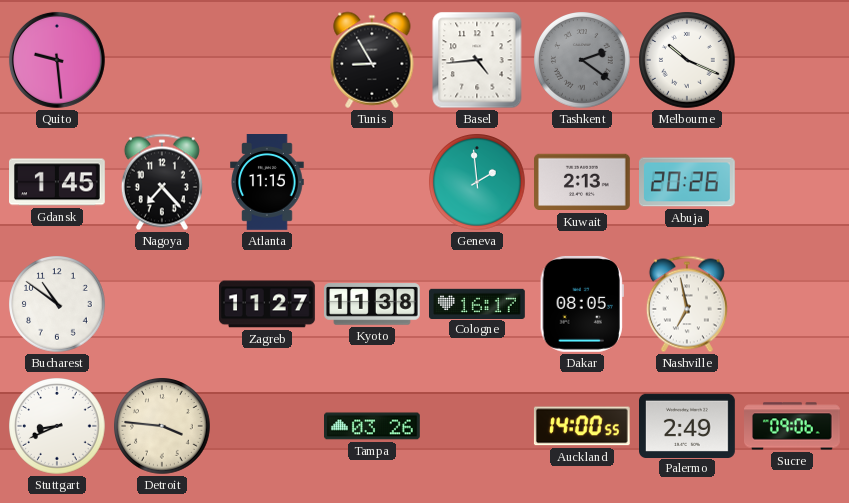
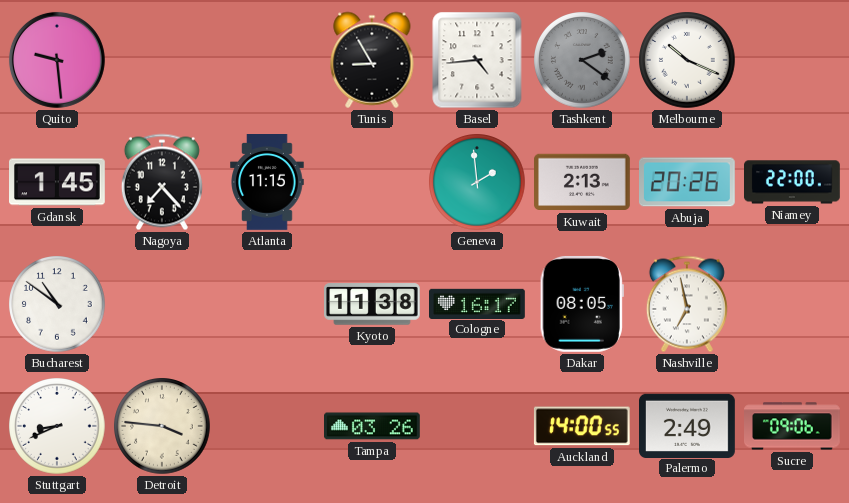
Niamey: none -> 22:00
Zagreb: 11:27 -> none
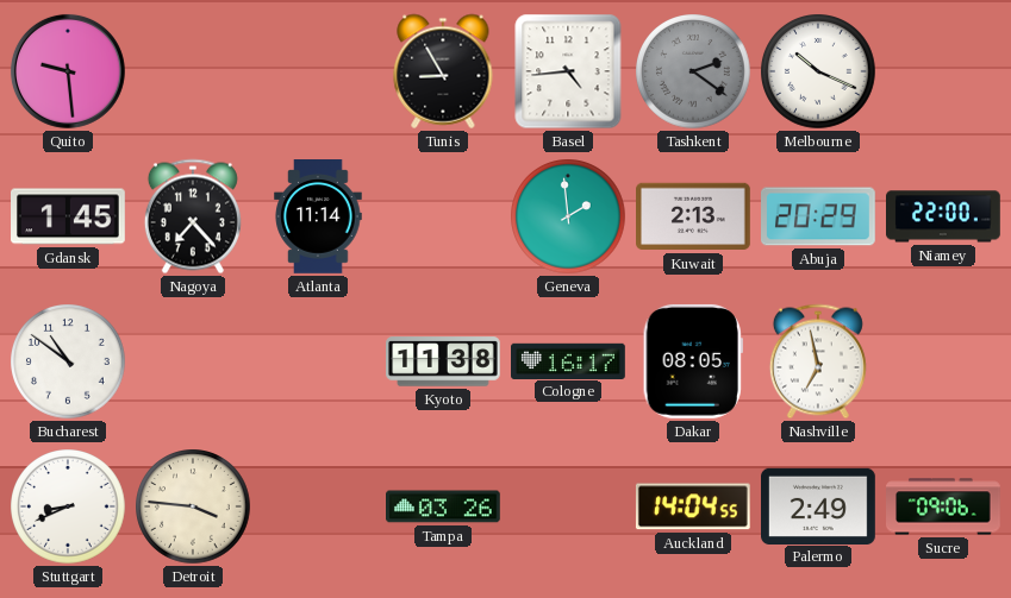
Atlanta: 11:15 -> 11:14
Abuja: 20:26 -> 20:29
Auckland: 14:00 -> 14:04
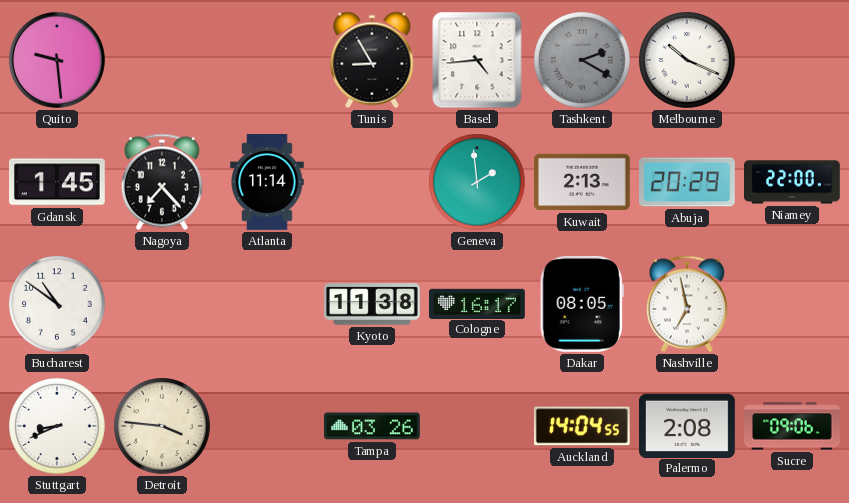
Tashkent: 2:21 -> 2:20
Palermo: 2:49 -> 2:08
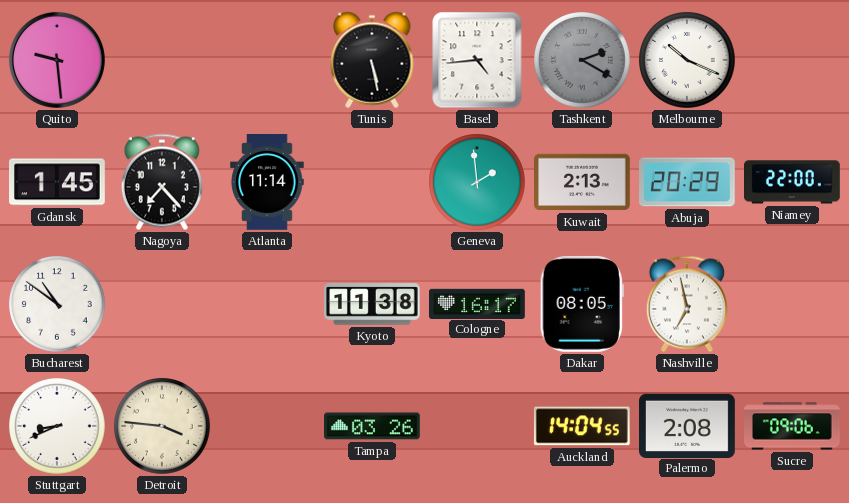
Tunis: 8:55 -> 5:28
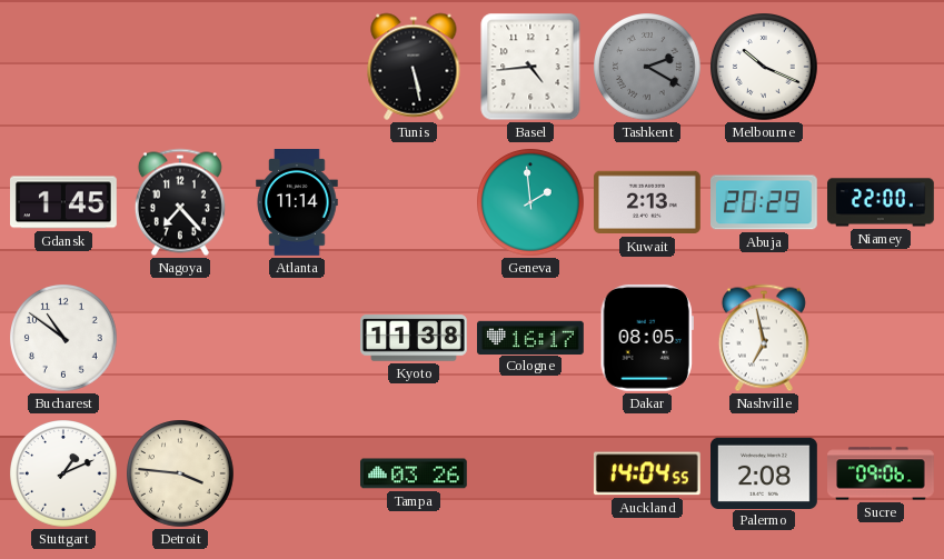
Quito: 9:29 -> none
Stuttgart: 8:41 -> 1:11
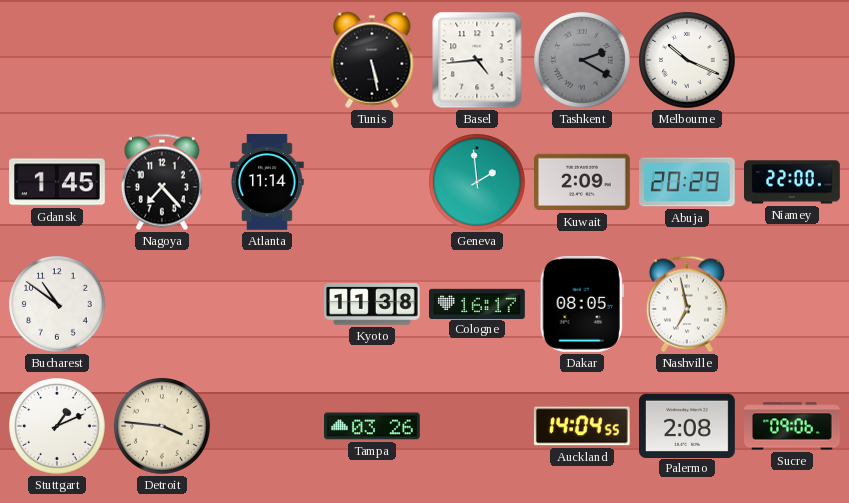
Kuwait: 2:13 -> 2:09
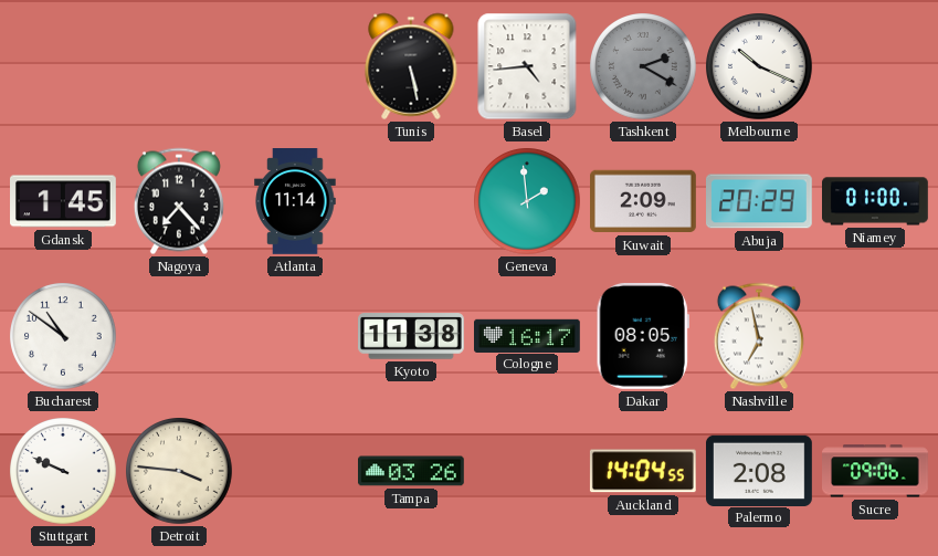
Niamey: 22:00 -> 01:00
Stuttgart: 1:11 -> 9:49
